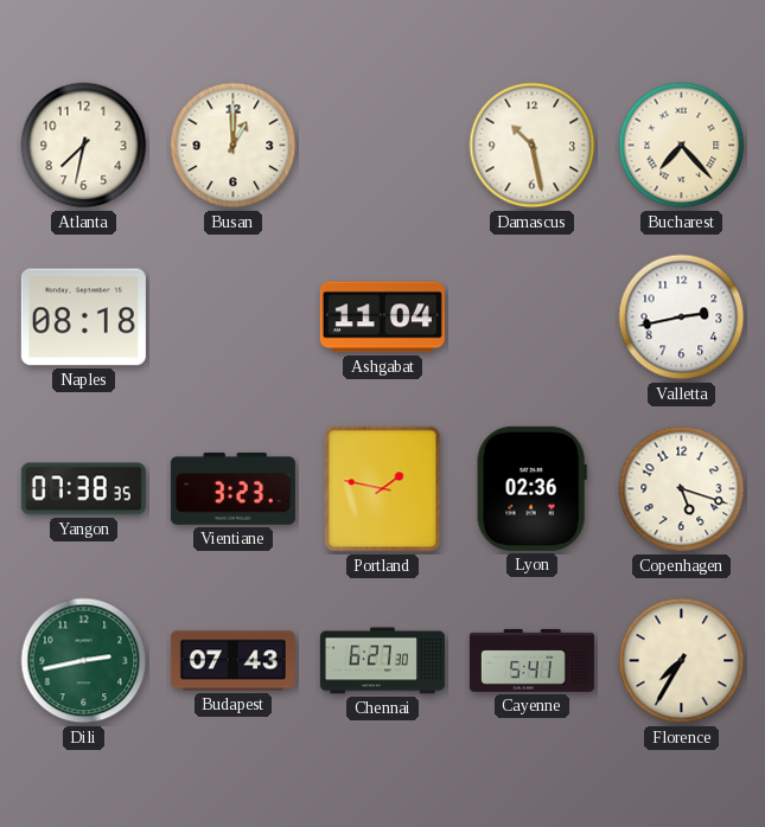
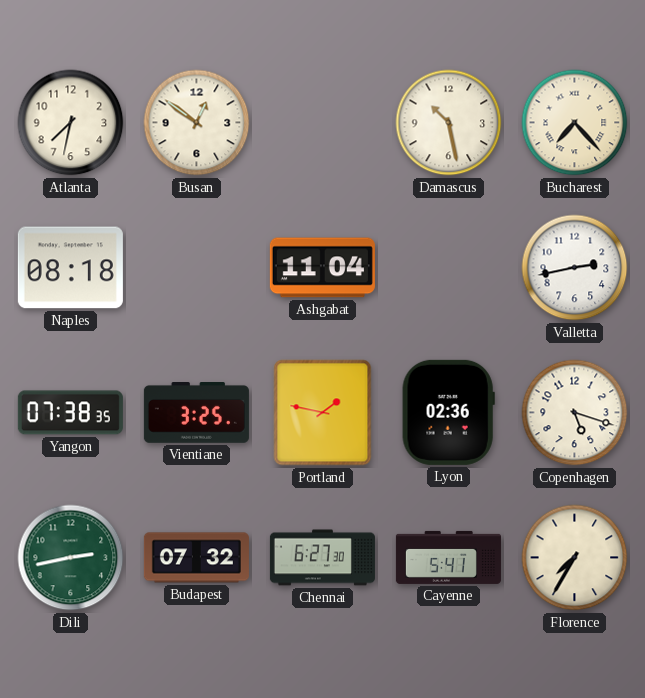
Busan: 1:00 -> 12:51
Vientiane: 3:23 -> 3:25
Budapest: 07:43 -> 07:32
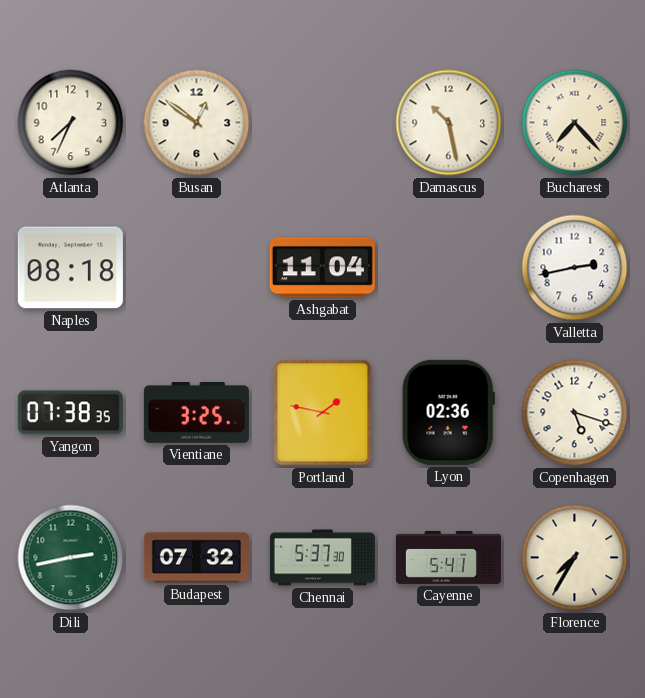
Atlanta: 7:32 -> 7:34
Chennai: 6:27 -> 5:37
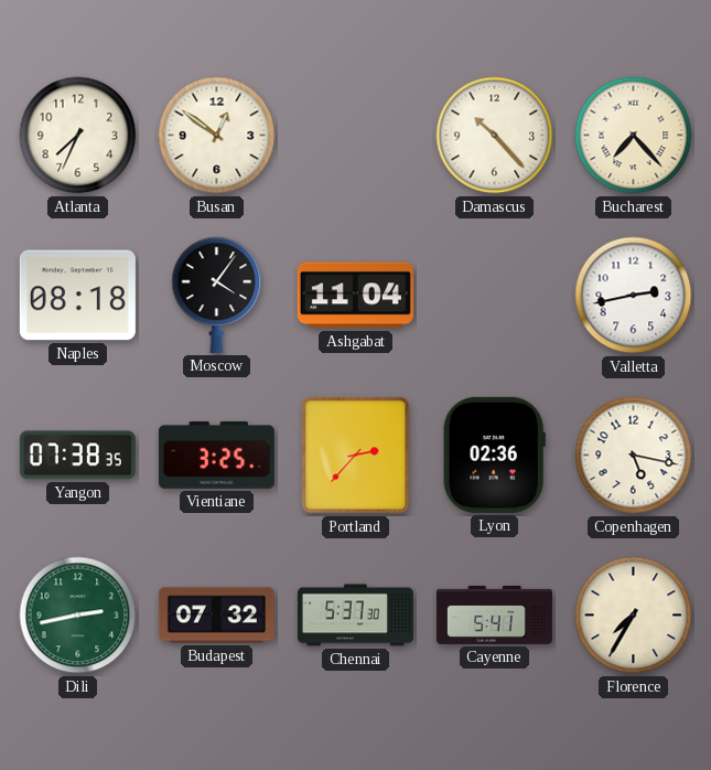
Damascus: 10:28 -> 10:23
Moscow: none -> 4:06
Portland: 1:47 -> 2:37
Copenhagen: 5:18 -> 5:17
